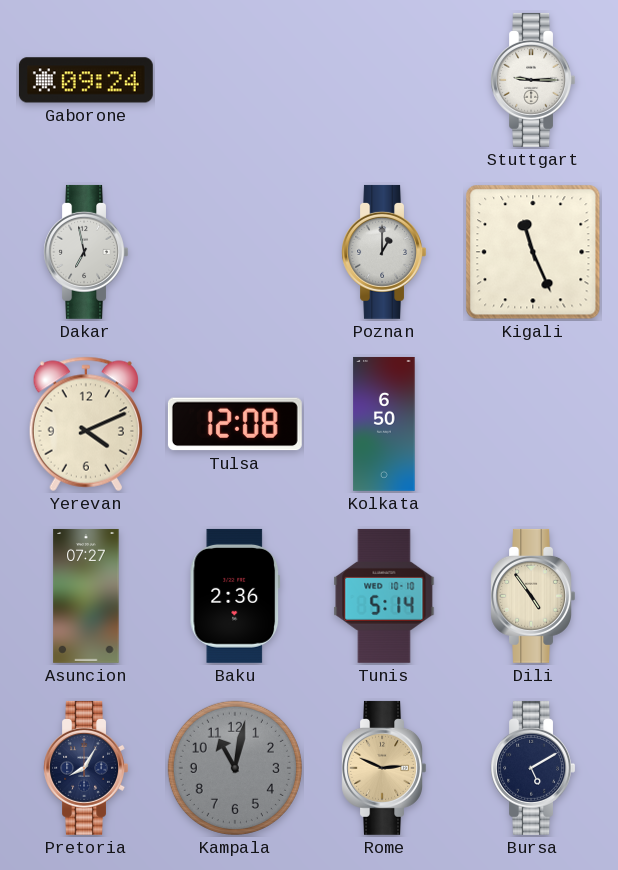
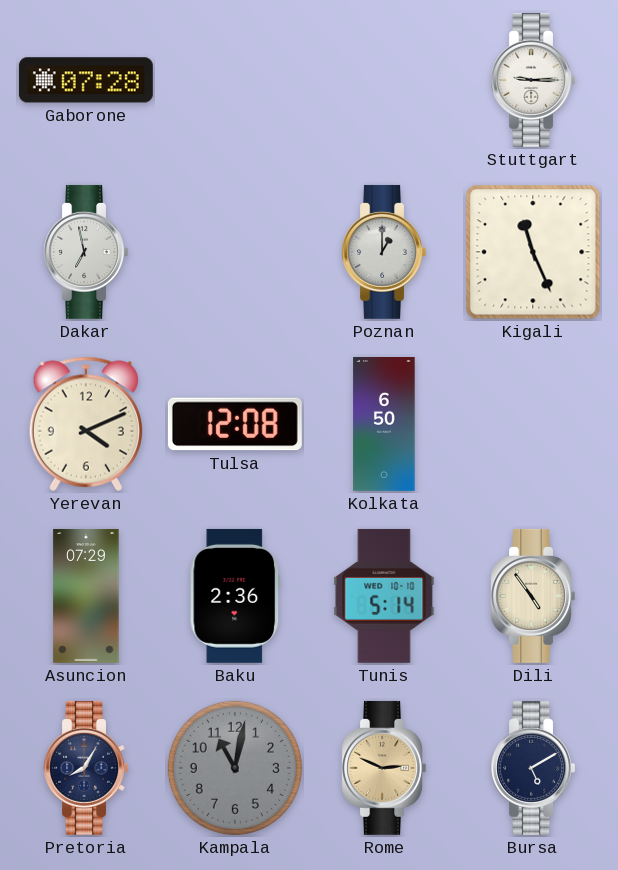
Gaborone: 09:24 -> 07:28
Asuncion: 07:27 -> 07:29
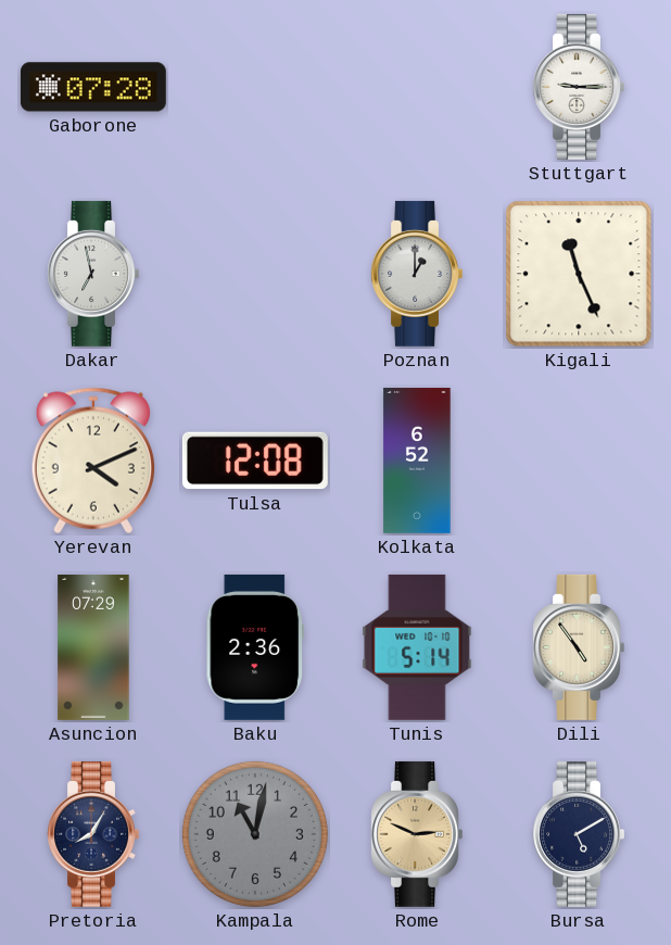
Kolkata: 6:50 -> 6:52
